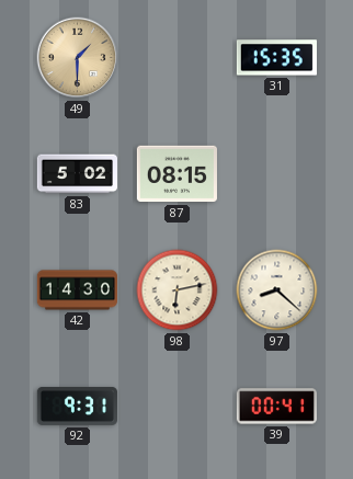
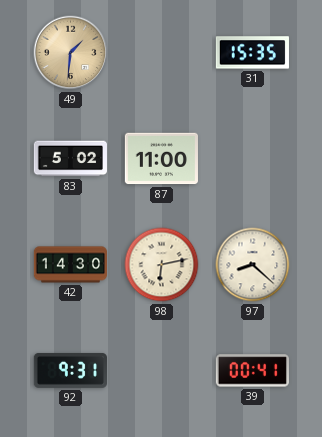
49: 1:30 -> 1:31
87: 08:15 -> 11:00
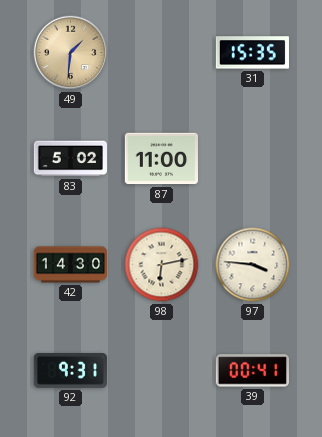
97: 8:22 -> 3:46
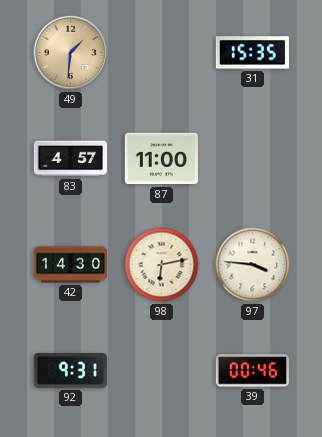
83: 5:02 -> 4:57
39: 00:41 -> 00:46
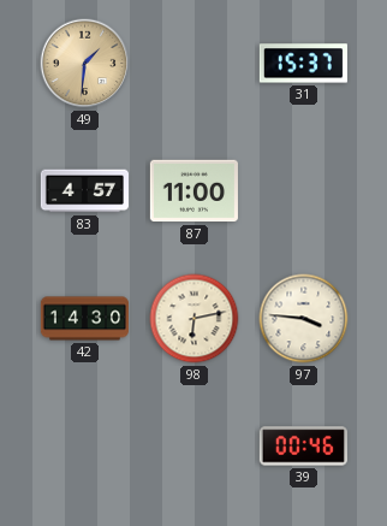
31: 15:35 -> 15:37
92: 9:31 -> none
